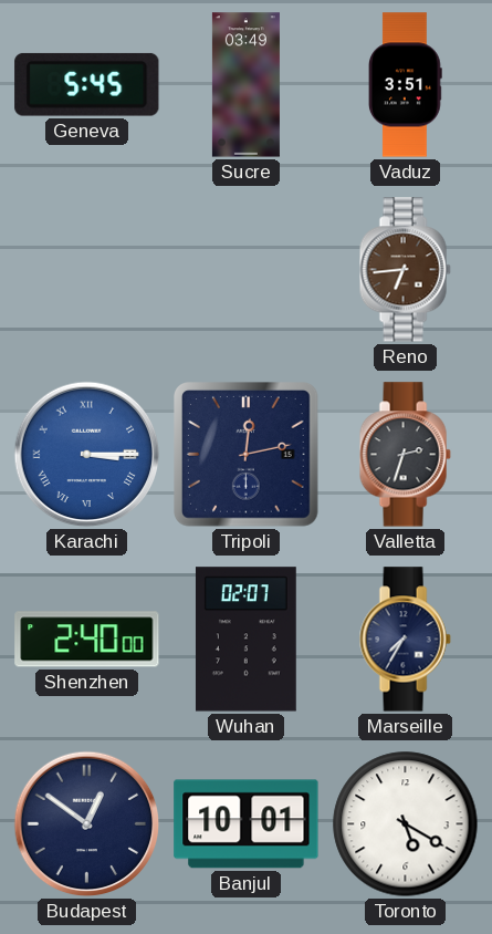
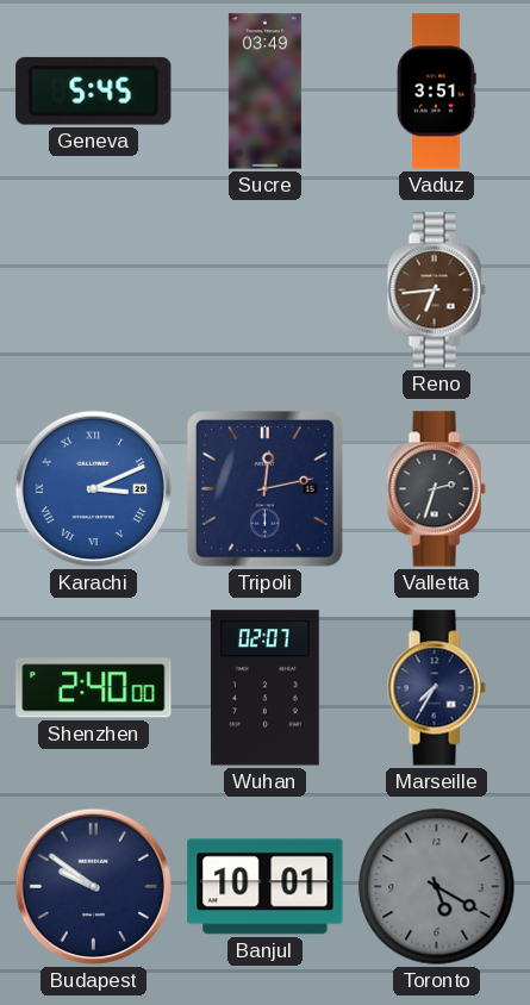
Karachi: 3:15 -> 3:11
Budapest: 12:51 -> 9:51
Toronto dial: white -> grey
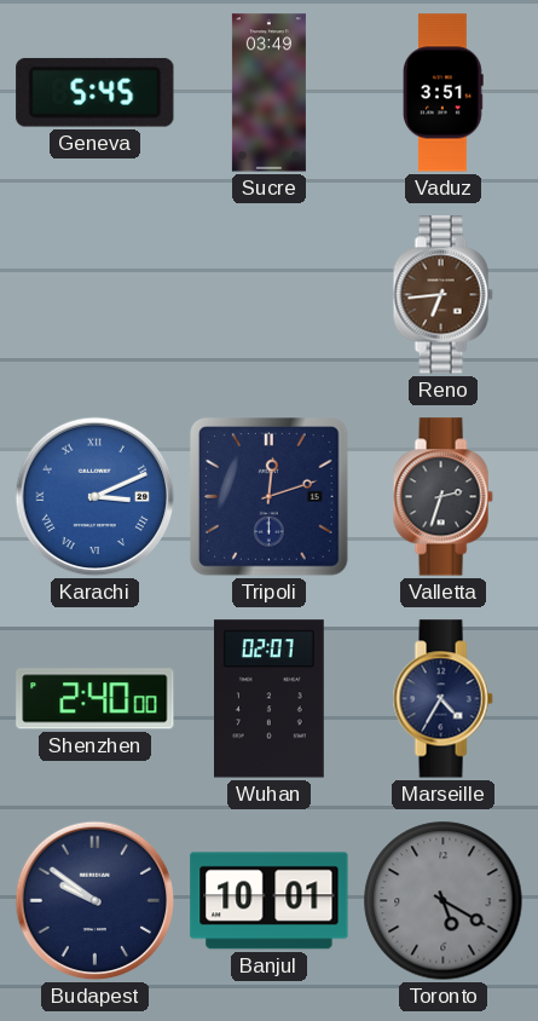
Tripoli: 12:13 -> 12:12
Marseille: 7:35 -> 4:35
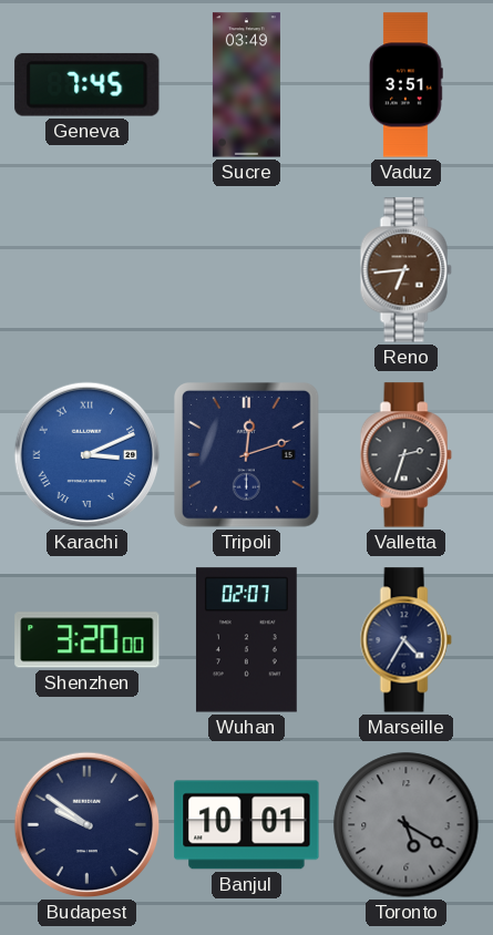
Geneva: 5:45 -> 7:45
Shenzhen: 2:40 -> 3:20
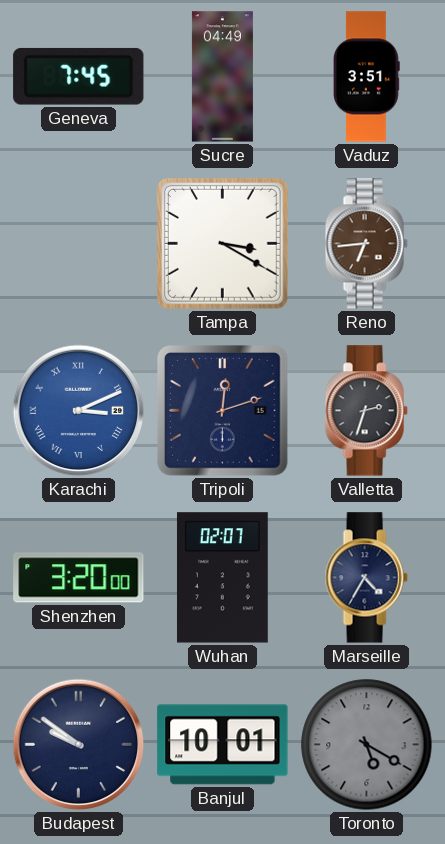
Sucre: 03:49 -> 04:49
Tampa: none -> 3:20
